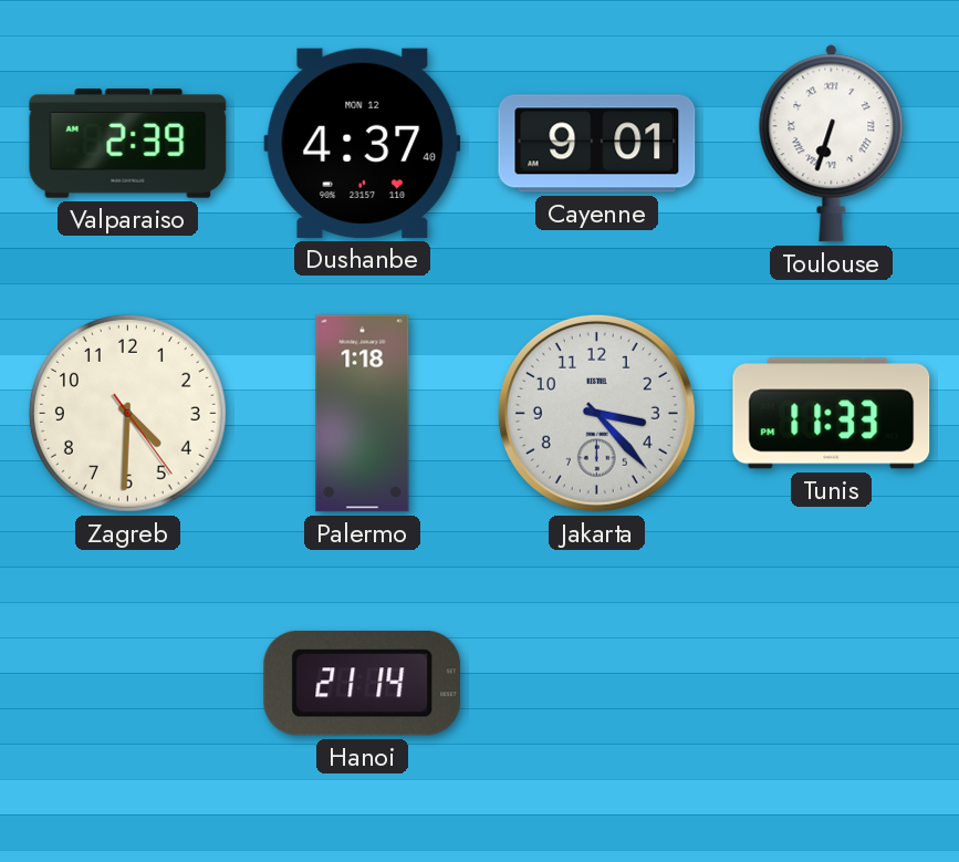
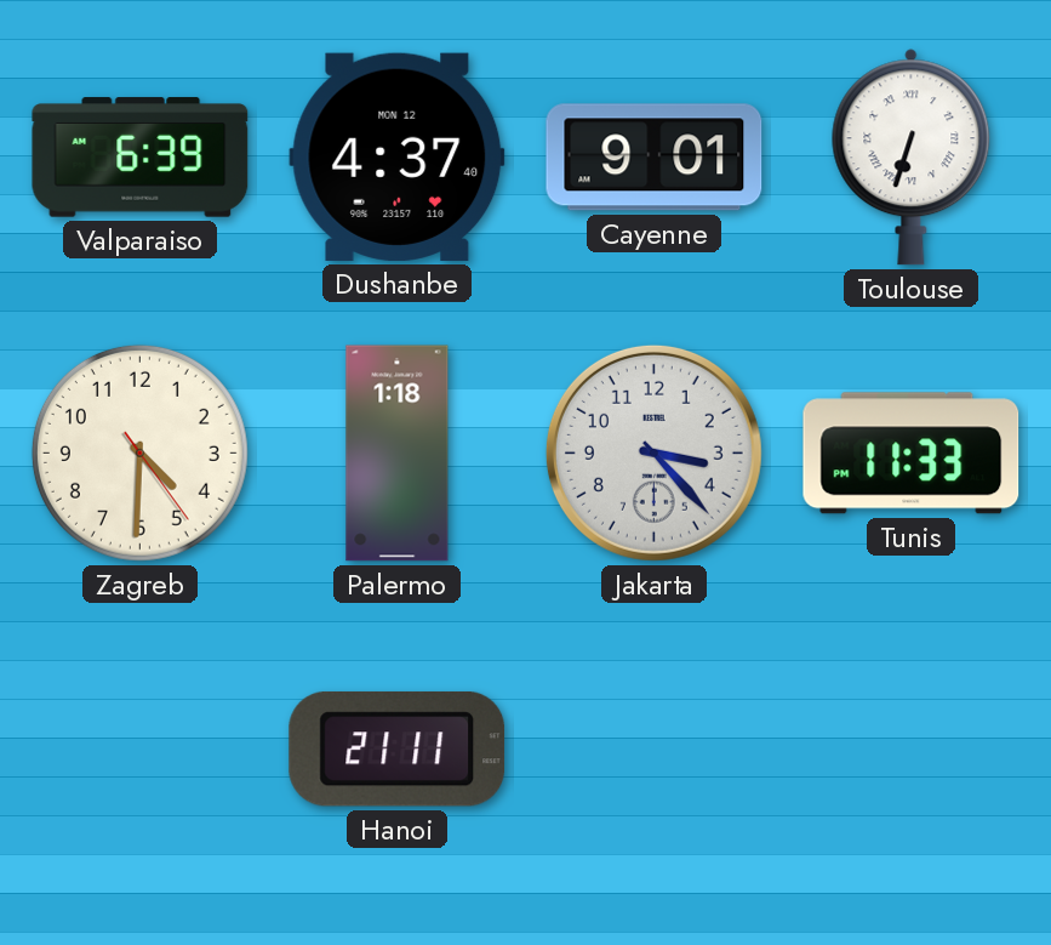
Valparaiso: 2:39 -> 6:39
Hanoi: 21:14 -> 21:11
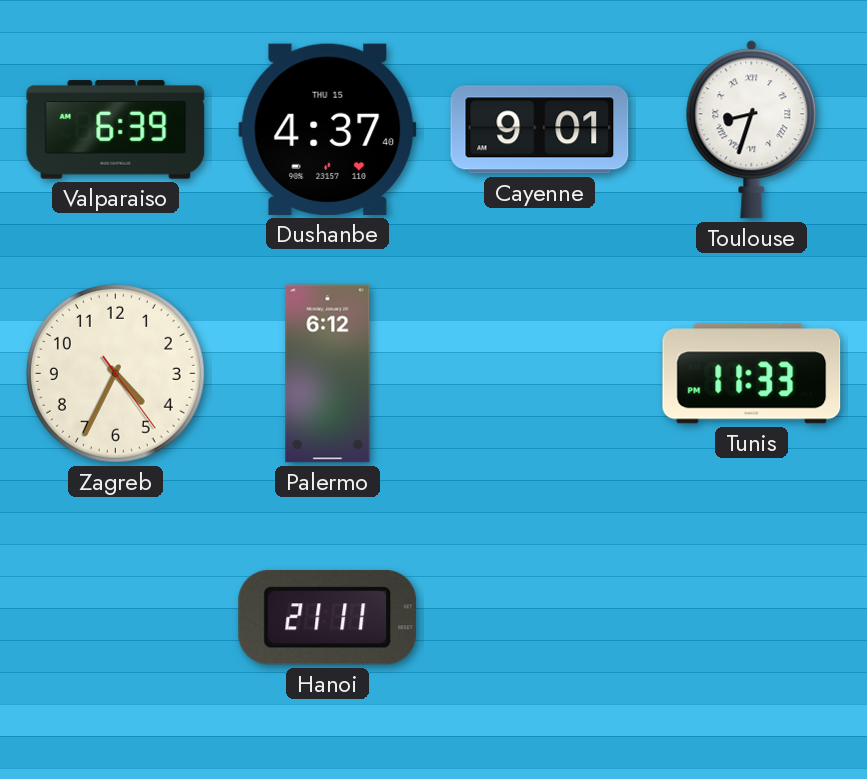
Dushanbe date: MON 12 -> THU 15
Toulouse: 6:33 -> 8:33
Zagreb: 4:30 -> 4:34
Palermo: 1:18 -> 6:12
Jakarta: 3:23 -> none
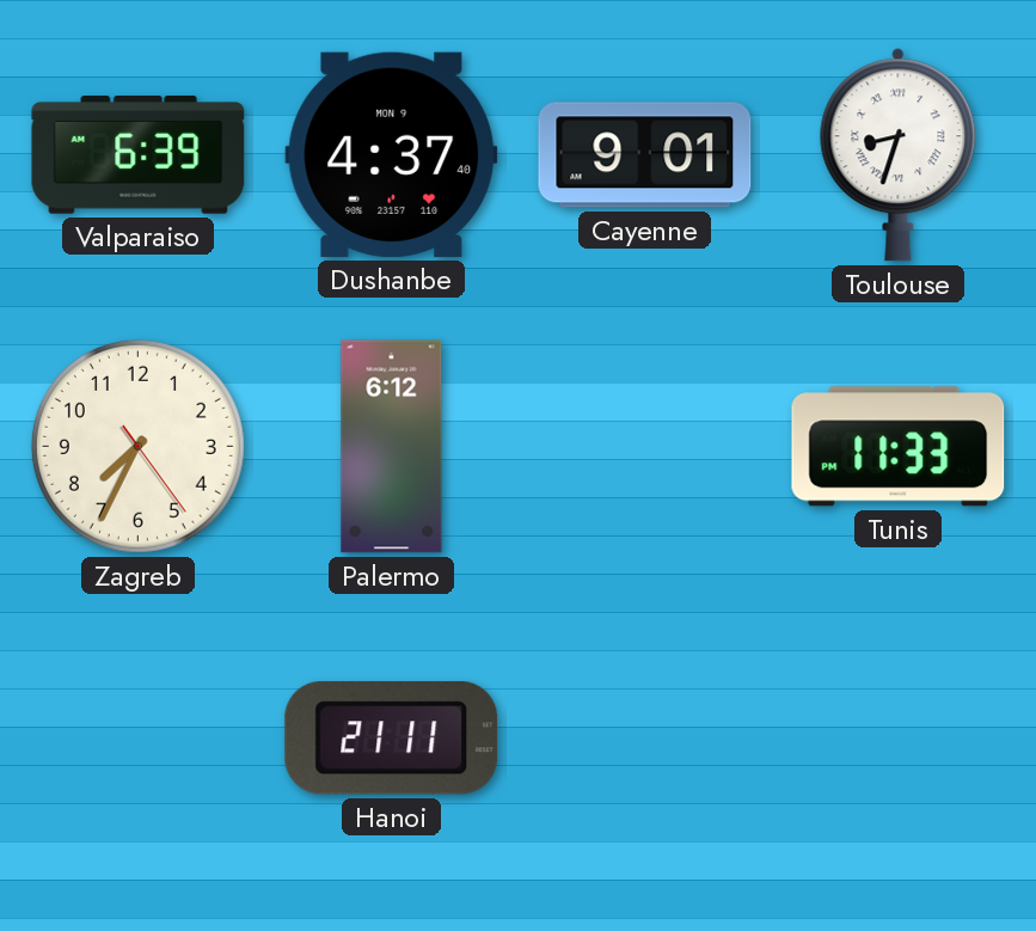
Dushanbe date: THU 15 -> MON 9
Zagreb: 4:34 -> 7:34
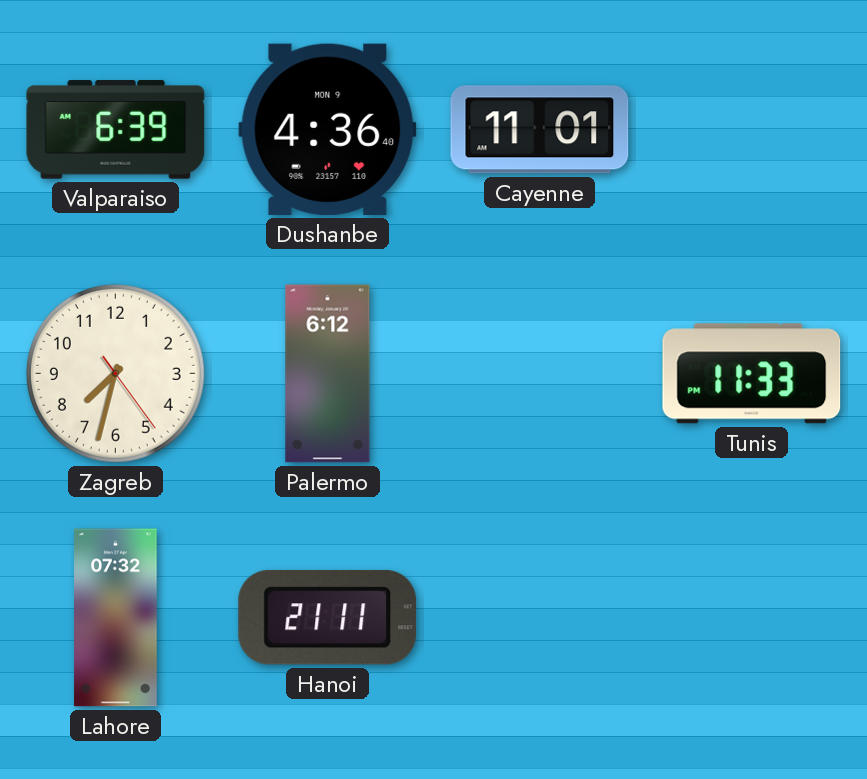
Dushanbe: 4:37 -> 4:36
Cayenne: 9:01 -> 11:01
Toulouse: 8:33 -> none
Zagreb: 7:34 -> 7:32
Lahore: none -> 07:32
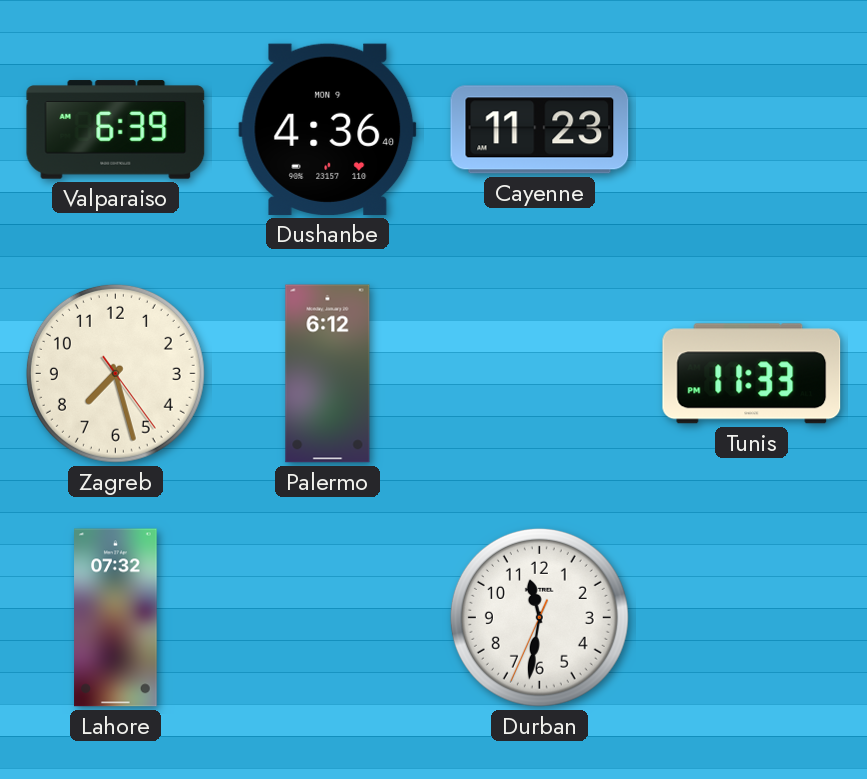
Cayenne: 11:01 -> 11:23
Zagreb: 7:32 -> 7:27
Hanoi: 21:11 -> none
Durban: none -> 11:31
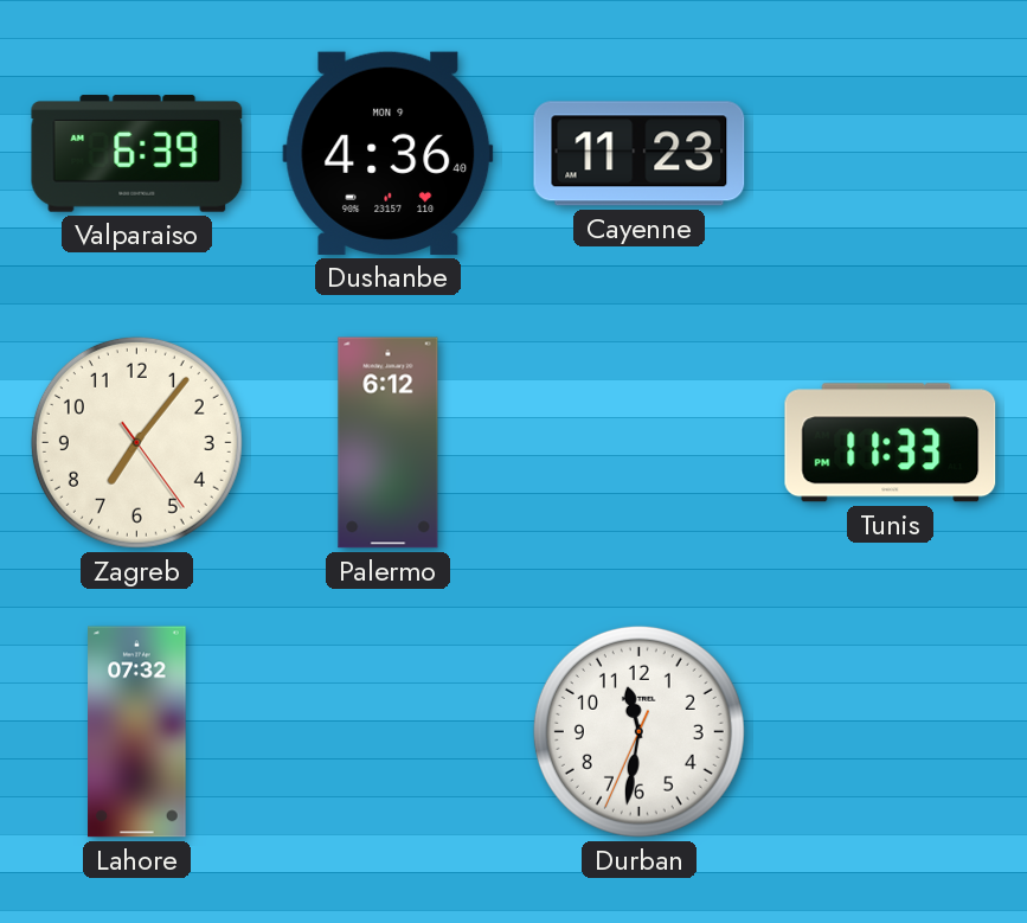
Zagreb: 7:27 -> 7:06
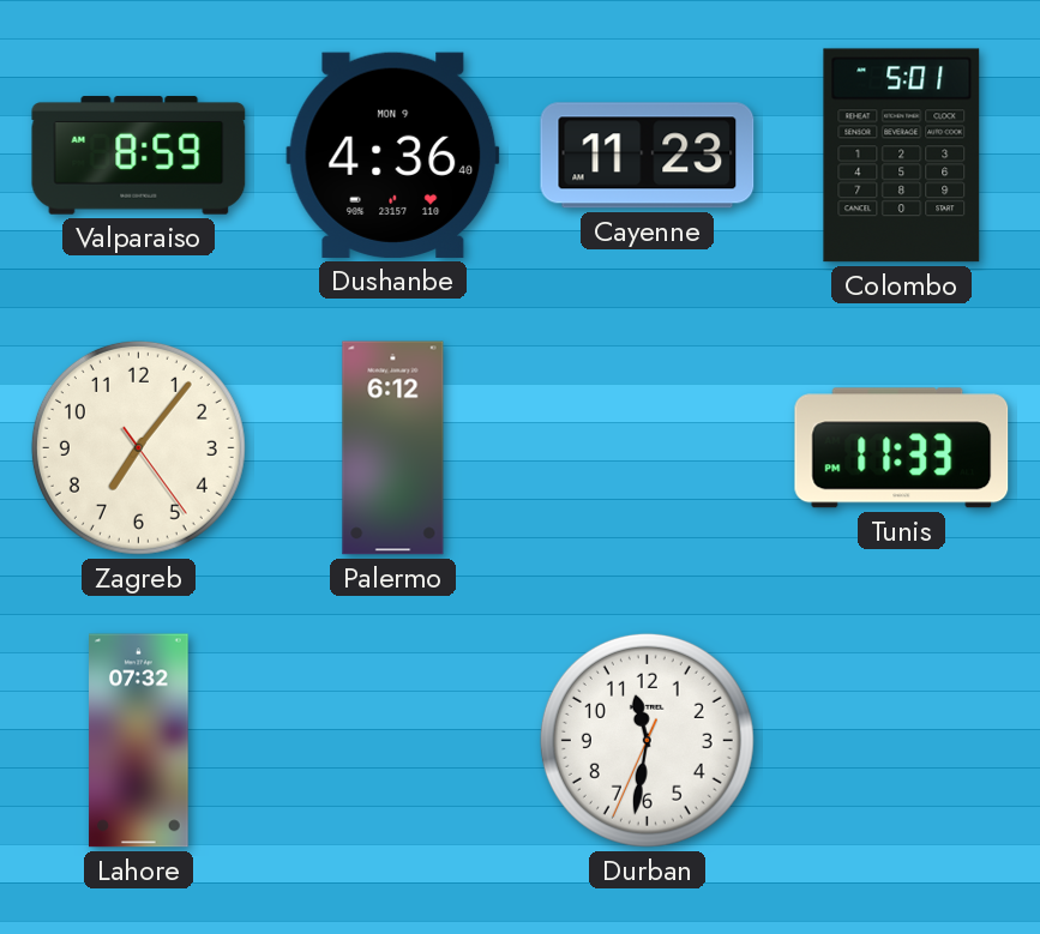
Valparaiso: 6:39 -> 8:59
Colombo: none -> 5:01
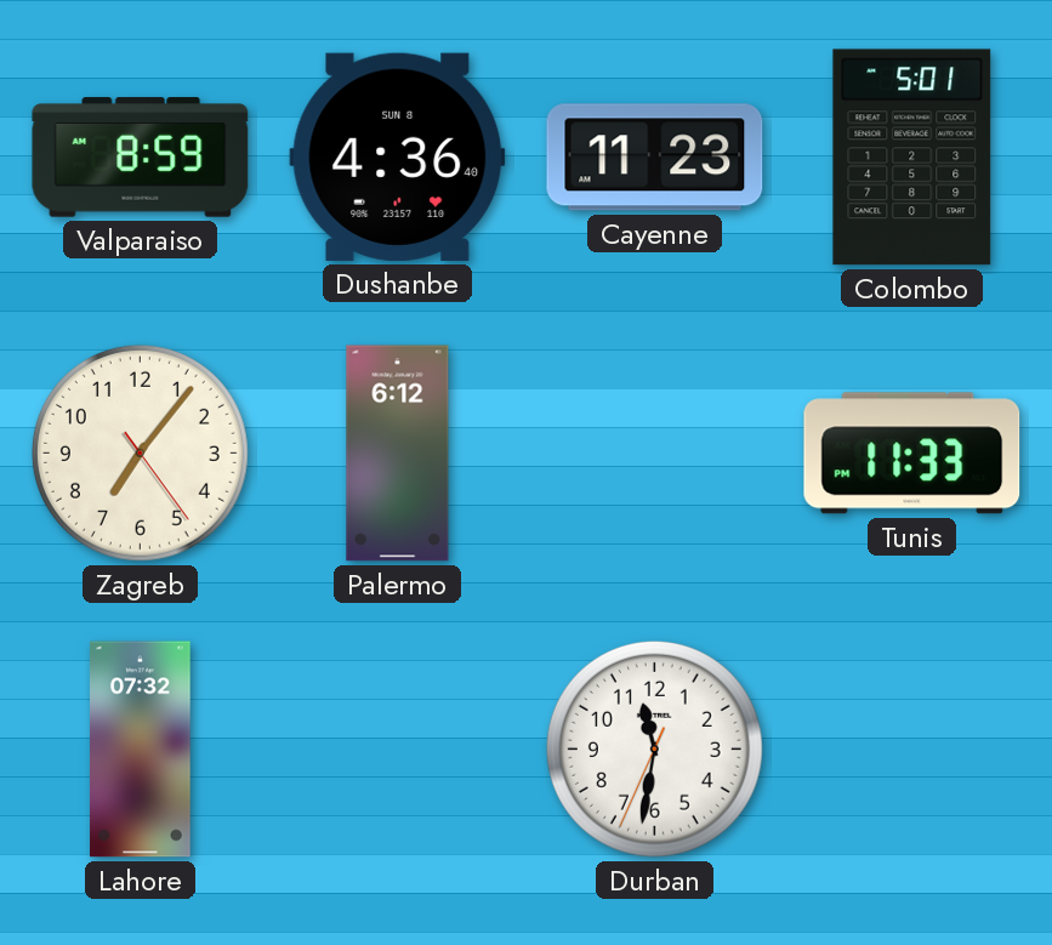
Dushanbe date: MON 9 -> SUN 8
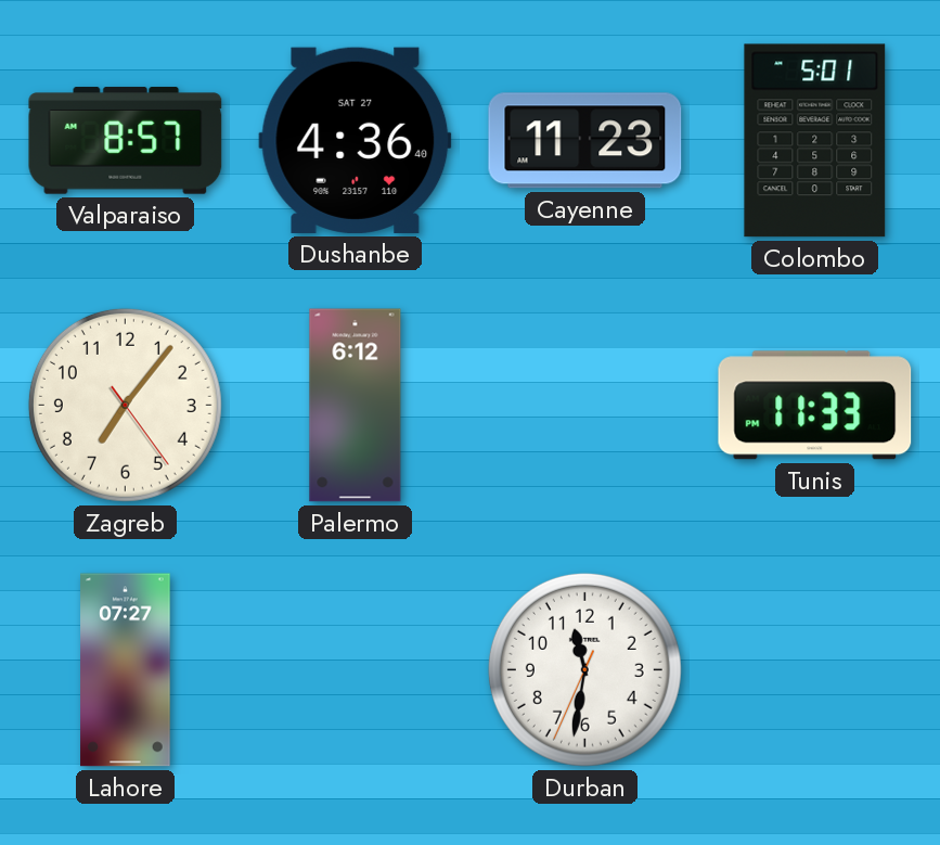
Valparaiso: 8:59 -> 8:57
Dushanbe date: SUN 8 -> SAT 27
Lahore: 07:32 -> 07:27
